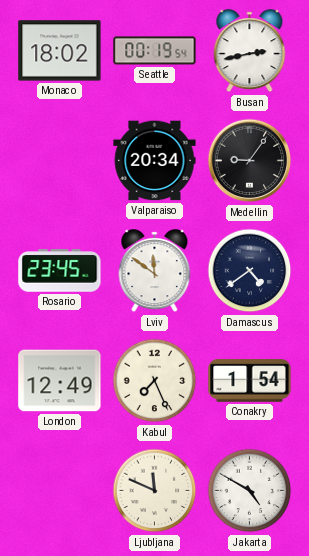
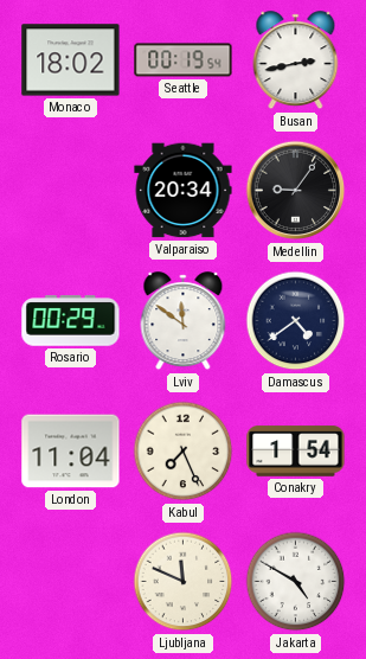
Rosario: 23:45 -> 00:29
London: 12:49 -> 11:04
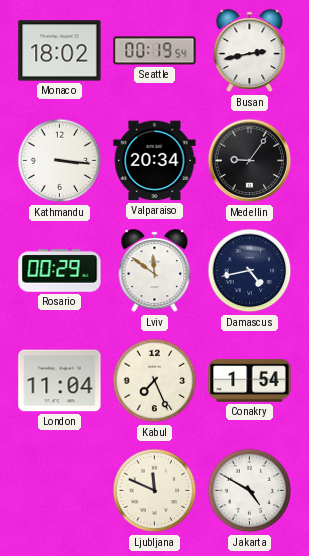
Kathmandu: none -> 3:16
Damascus: 4:39 -> 4:43
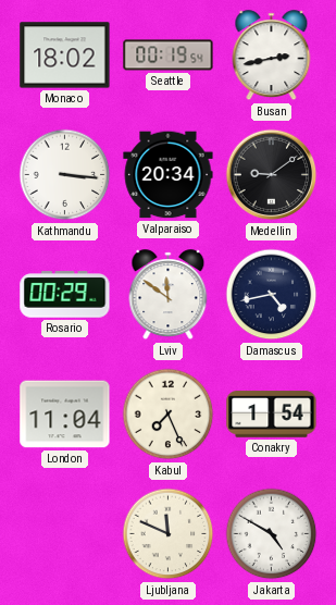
Medellin: 9:06 -> 9:09
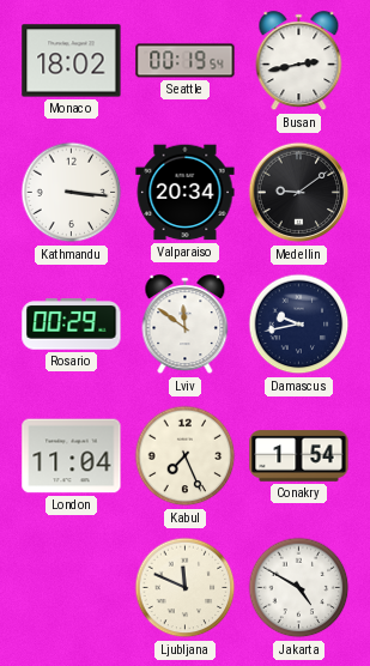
Damascus: 4:43 -> 9:43
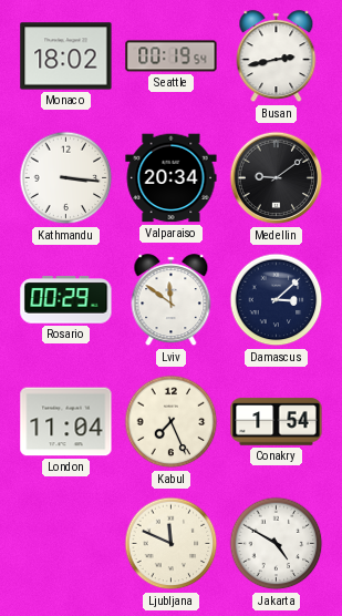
Damascus: 9:43 -> 3:08
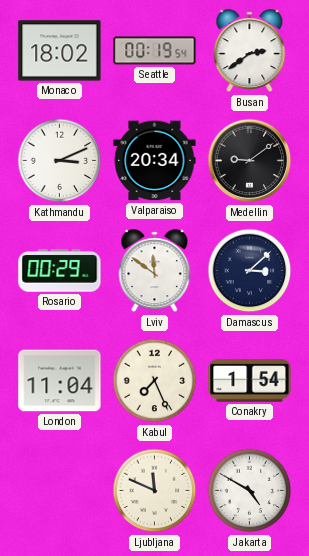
Busan: 2:43 -> 2:39
Kathmandu: 3:16 -> 3:11
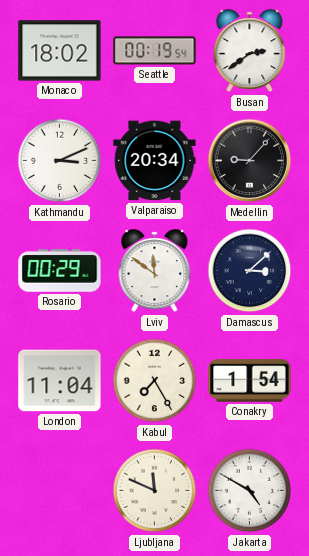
Medellin: 9:09 -> 9:07
Kabul: 7:26 -> 7:25
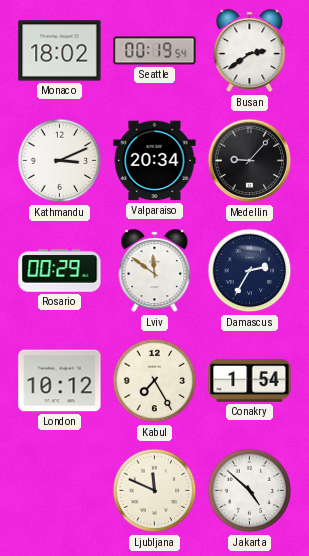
Damascus: 3:08 -> 2:35
London: 11:04 -> 10:12
Jakarta: 4:50 -> 4:52
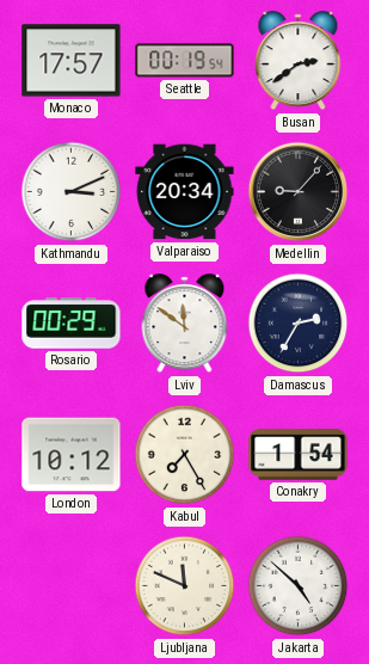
Monaco: 18:02 -> 17:57
